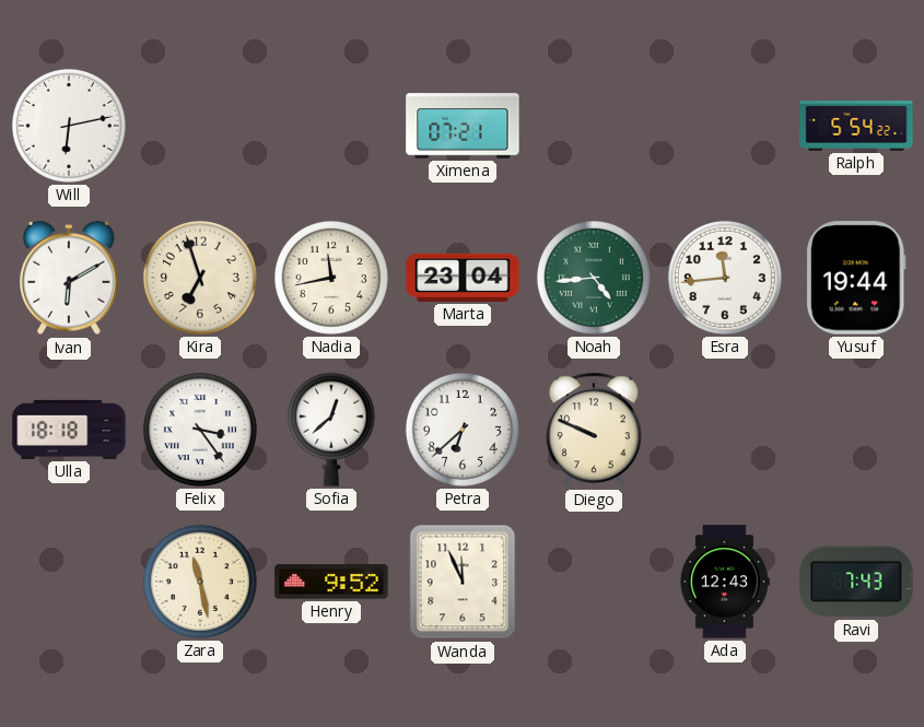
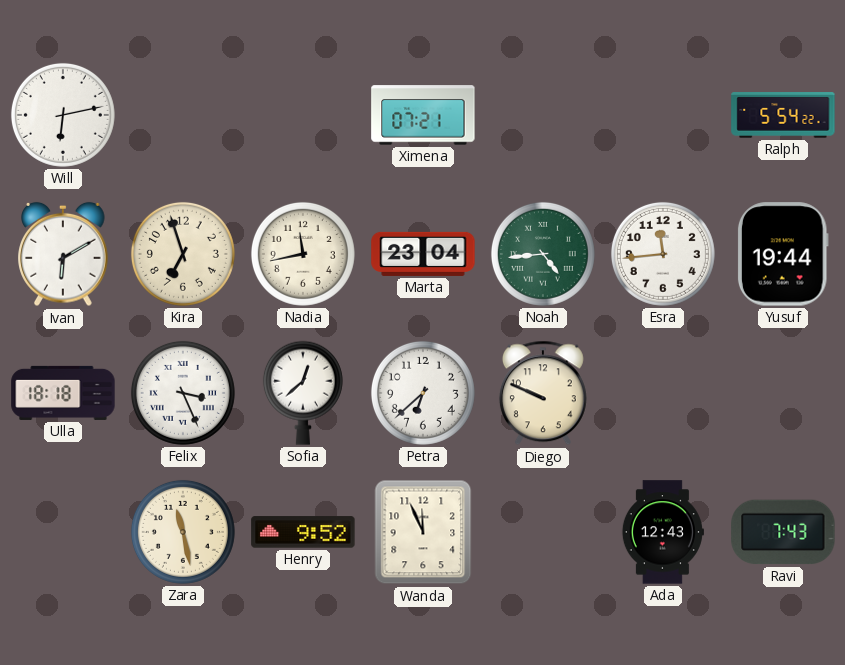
Felix: 3:24 -> 3:26
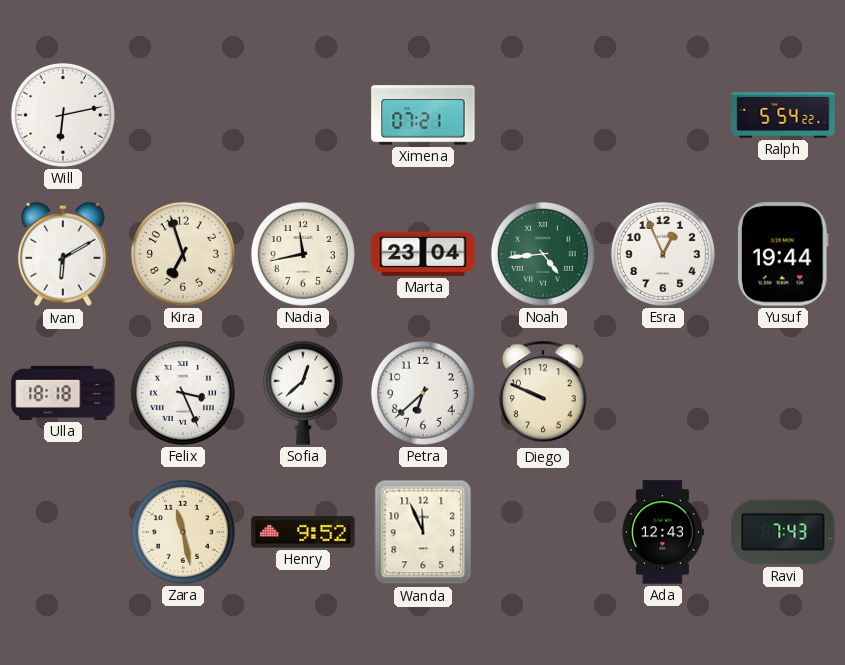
Esra: 11:44 -> 12:56
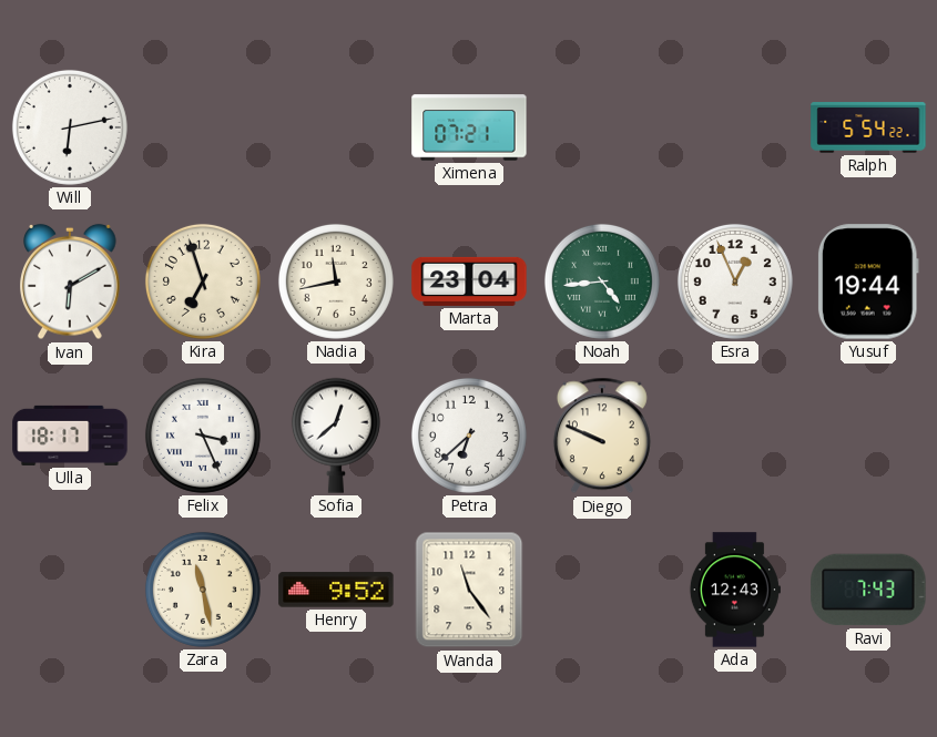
Ulla: 18:18 -> 18:17
Wanda: 11:56 -> 11:24
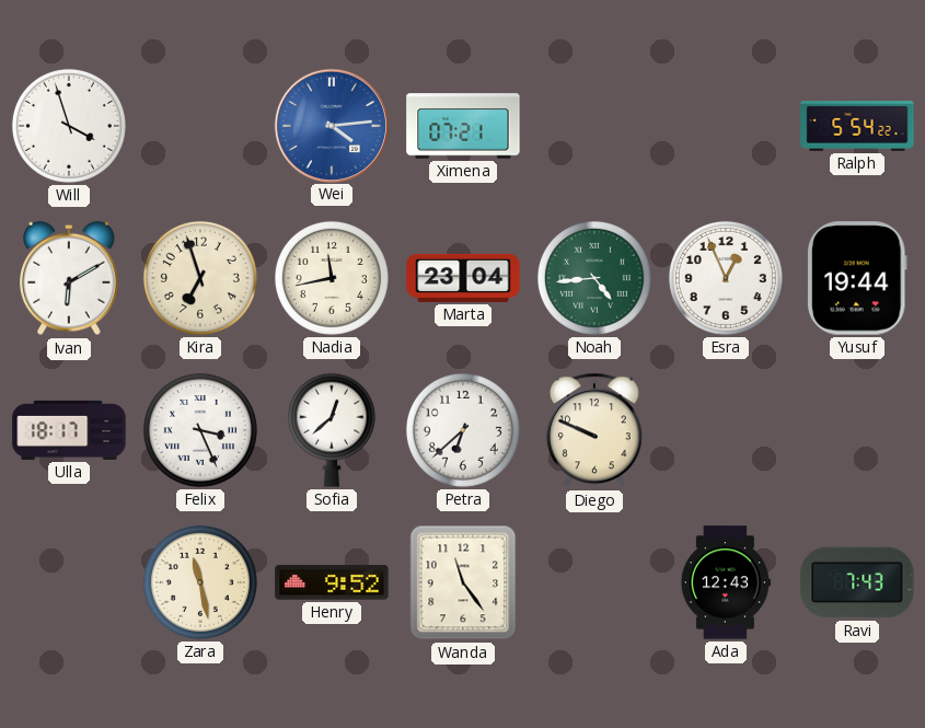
Will: 6:13 -> 3:57
Wei: none -> 4:14
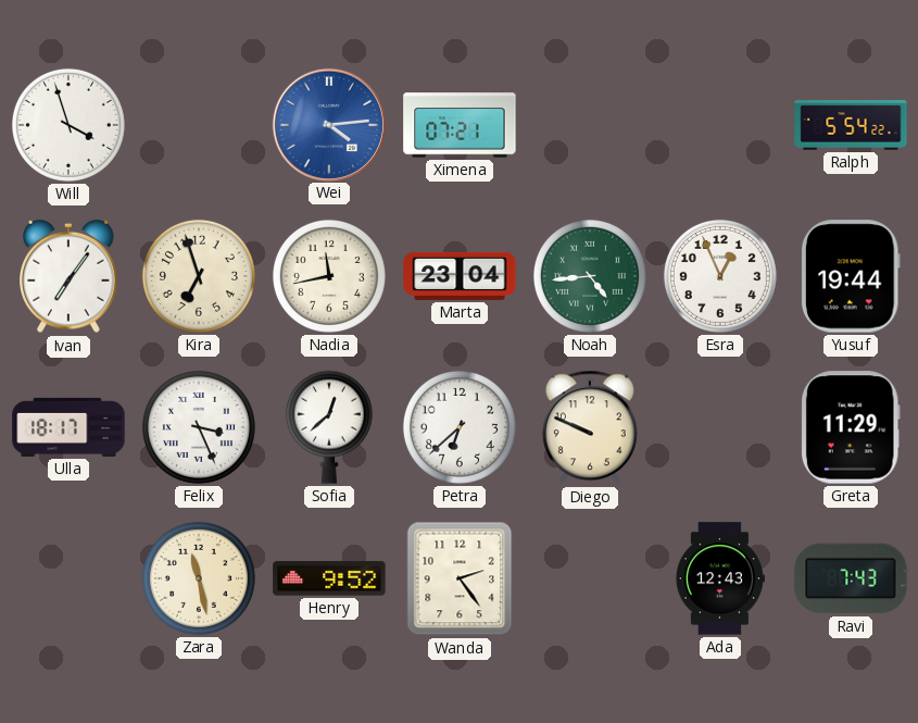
Ivan: 6:10 -> 7:06
Greta: none -> 11:29
Wanda: 11:24 -> 2:24
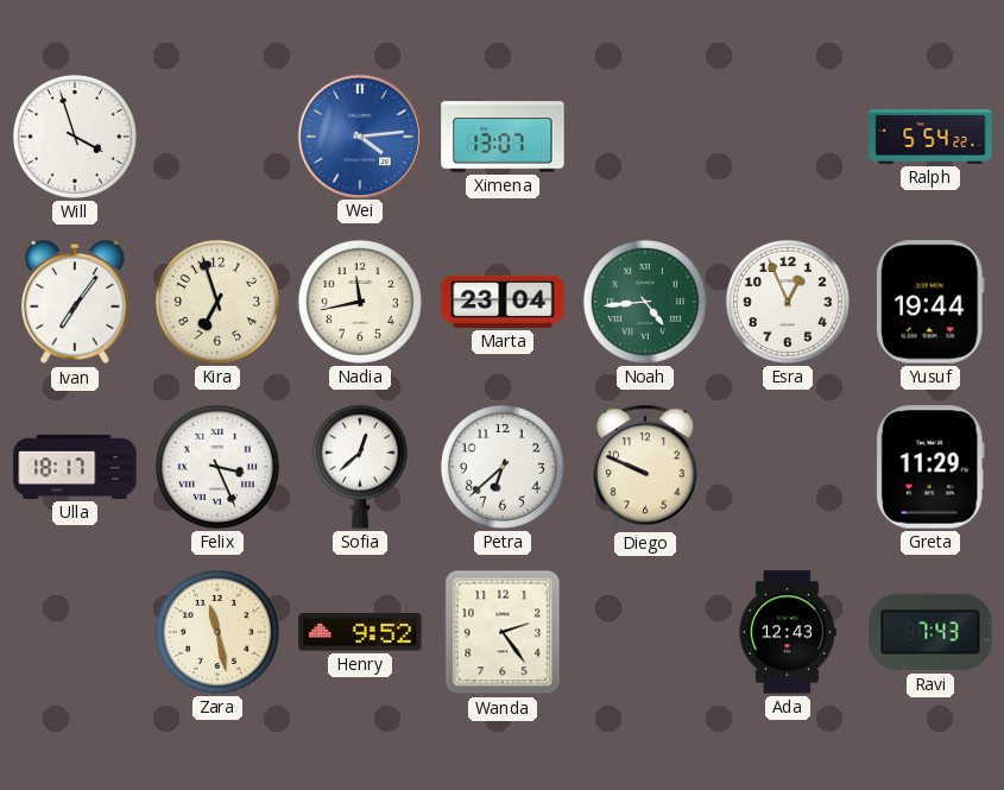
Ximena: 07:21 -> 13:07
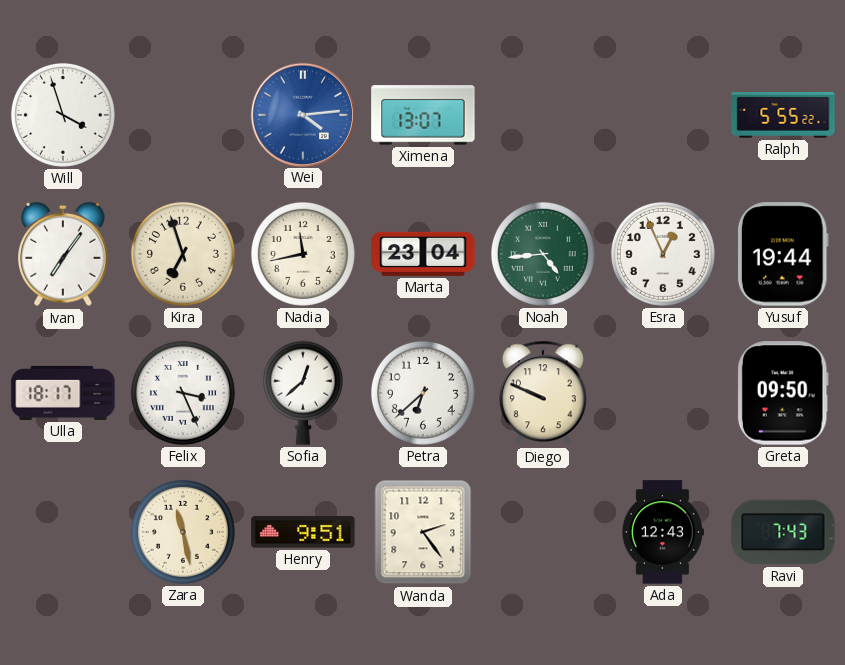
Ralph: 5:54 -> 5:55
Greta: 11:29 -> 09:50
Henry: 9:52 -> 9:51
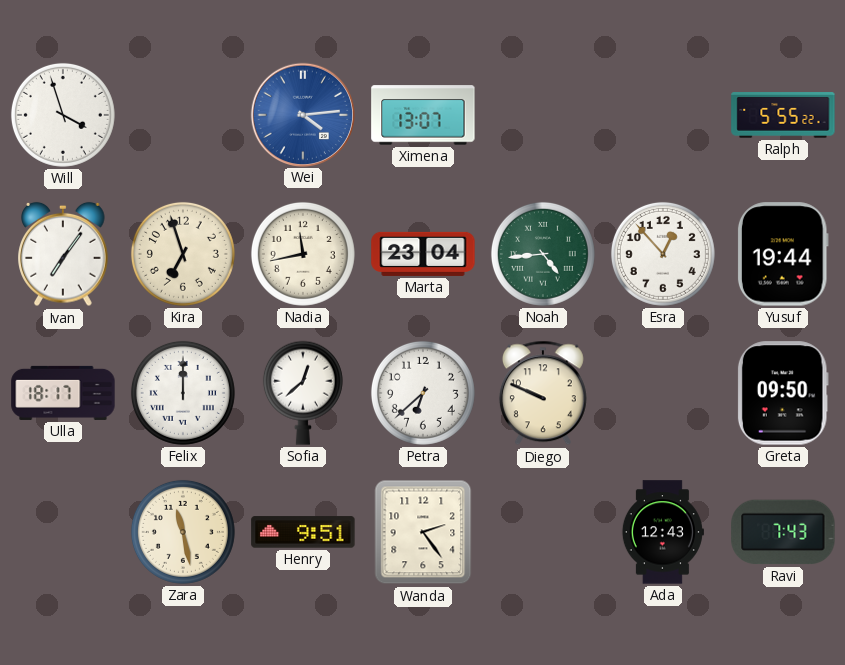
Esra: 12:56 -> 12:53
Felix: 3:26 -> 12:00
